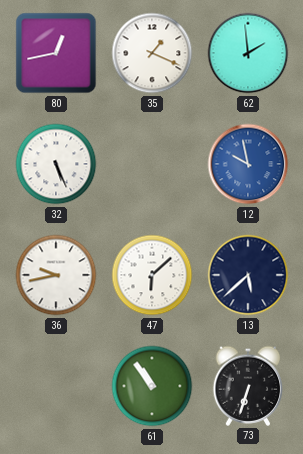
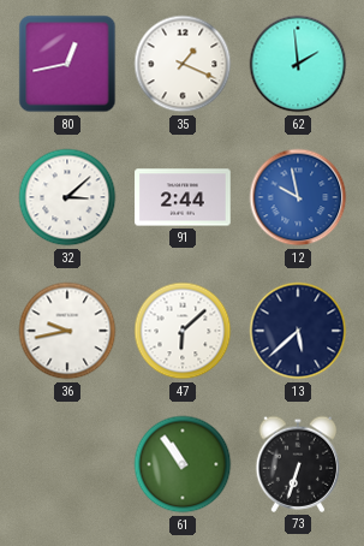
32: 5:26 -> 3:08
91: none -> 2:44
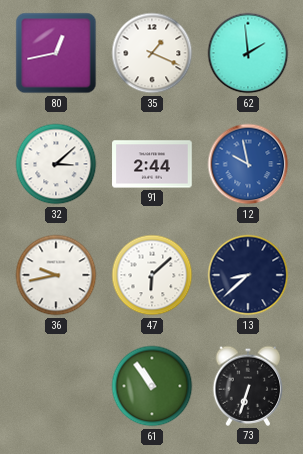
13: 5:38 -> 8:38
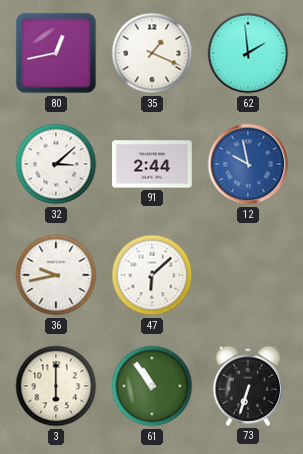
13: 8:38 -> none
3: none -> 6:00
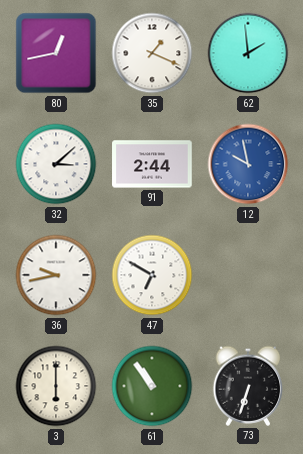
47: 6:08 -> 6:50
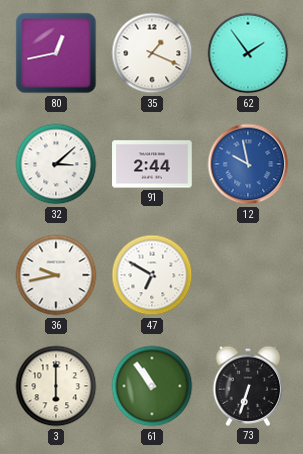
62: 1:59 -> 1:54
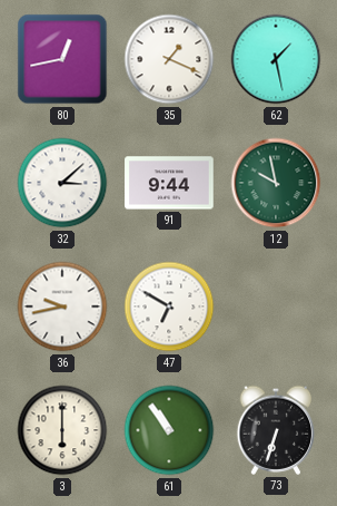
62: 1:54 -> 1:28
91: 2:44 -> 9:44
12 dial: blue -> green
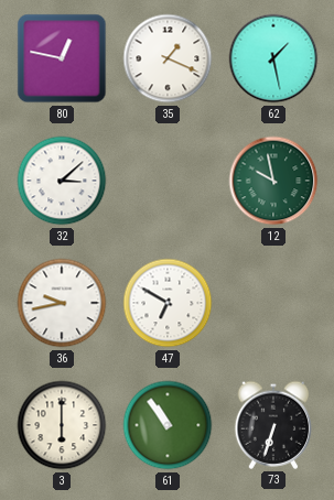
80: 12:43 -> 12:47
91: 9:44 -> none
